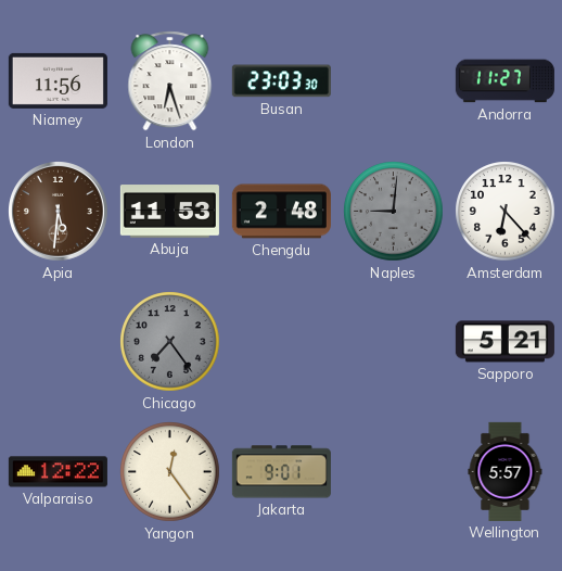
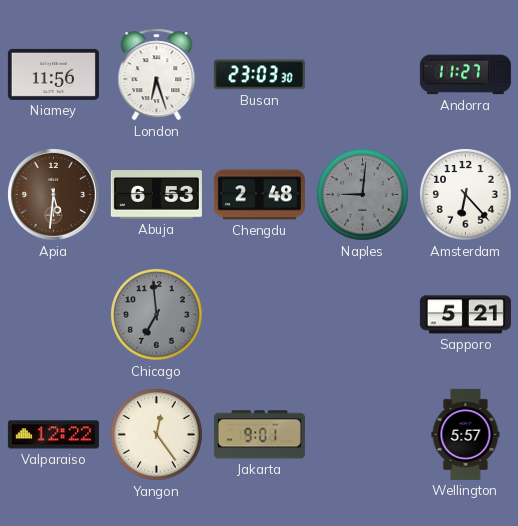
Abuja: 11:53 -> 6:53
Chicago: 7:24 -> 6:59
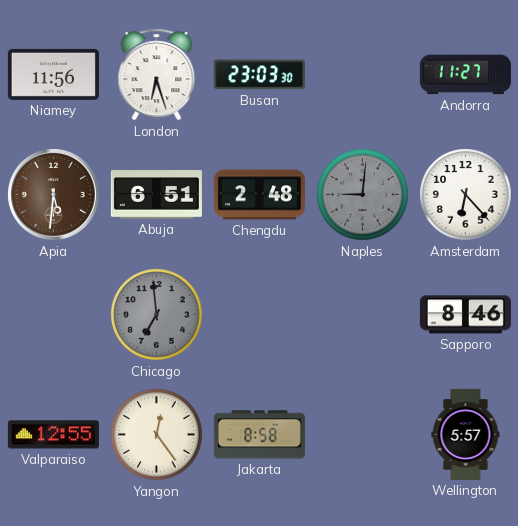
Abuja: 6:53 -> 6:51
Sapporo: 5:21 -> 8:46
Valparaiso: 12:22 -> 12:55
Jakarta: 9:01 -> 8:58
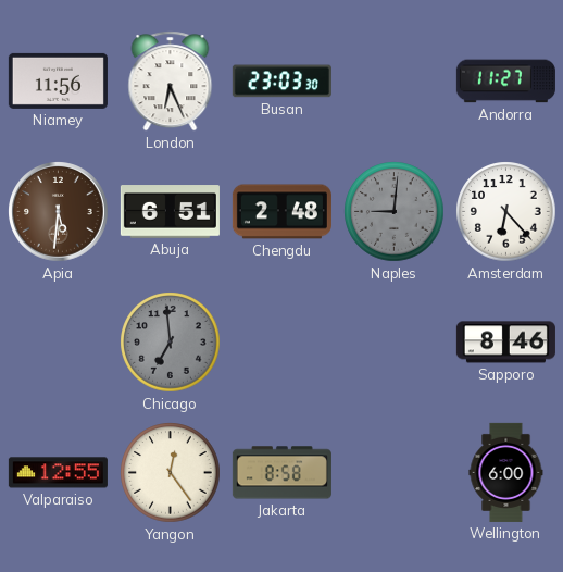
London: 6:27 -> 6:26
Wellington: 5:57 -> 6:00
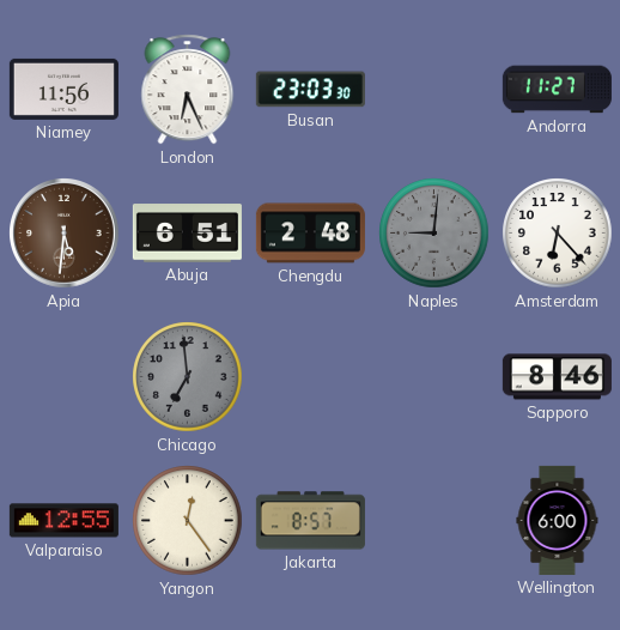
Jakarta: 8:58 -> 8:57
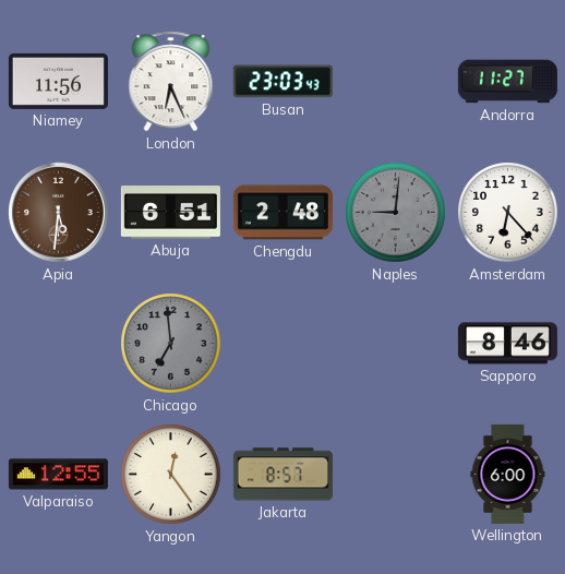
Busan: 23:03:30 -> 23:03:43
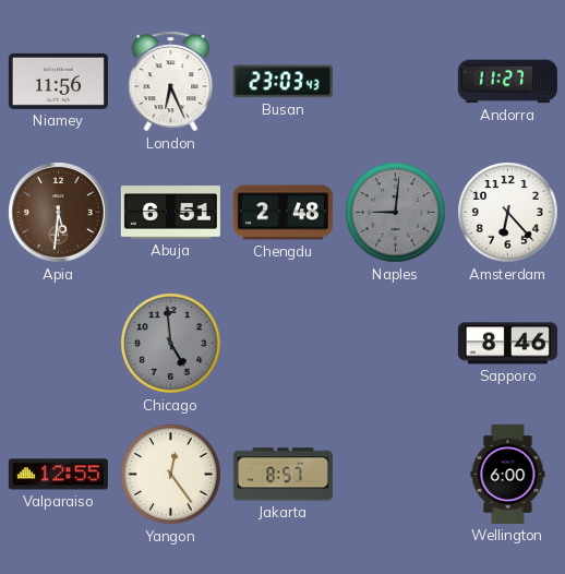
Chicago: 6:59 -> 4:59
